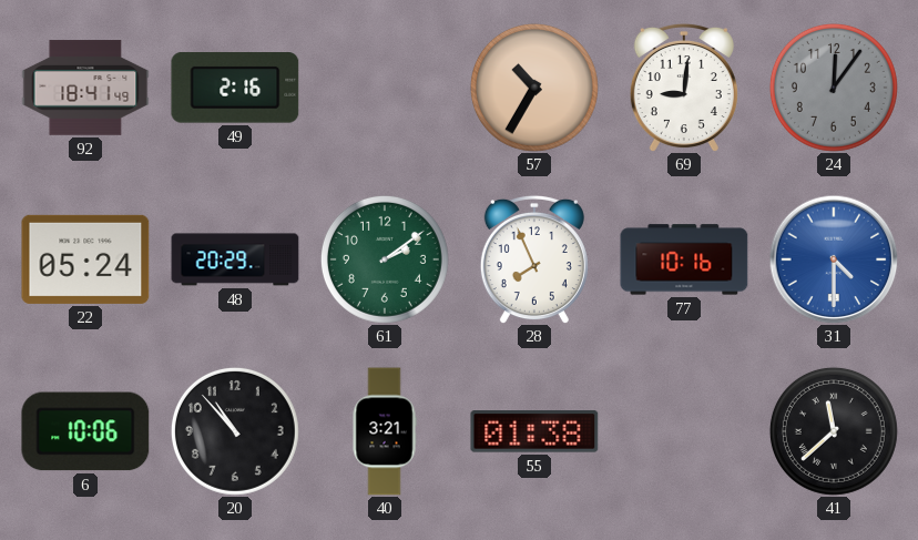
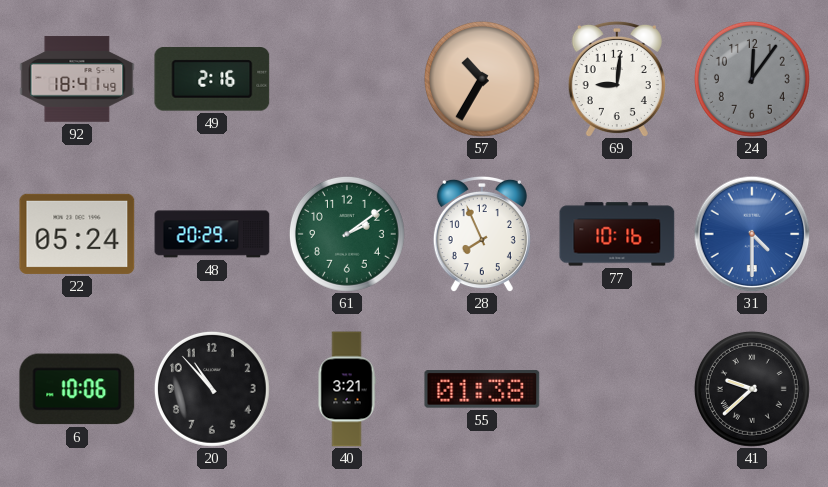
41: 11:38 -> 9:38
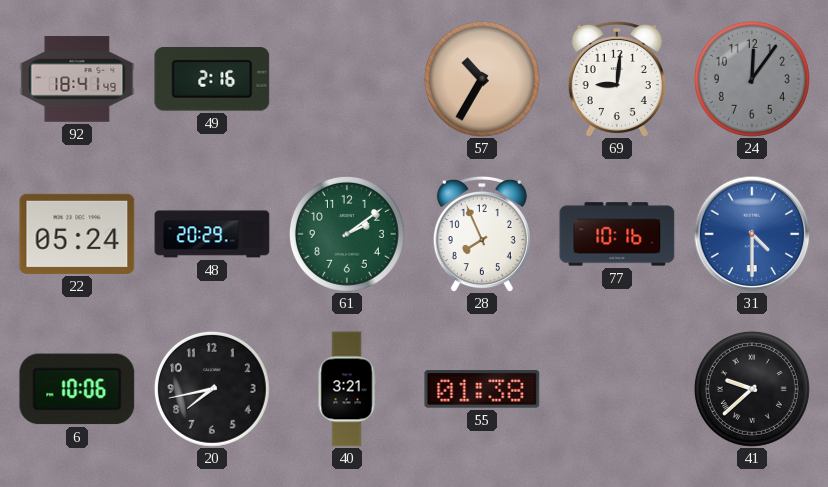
20: 10:53 -> 7:43
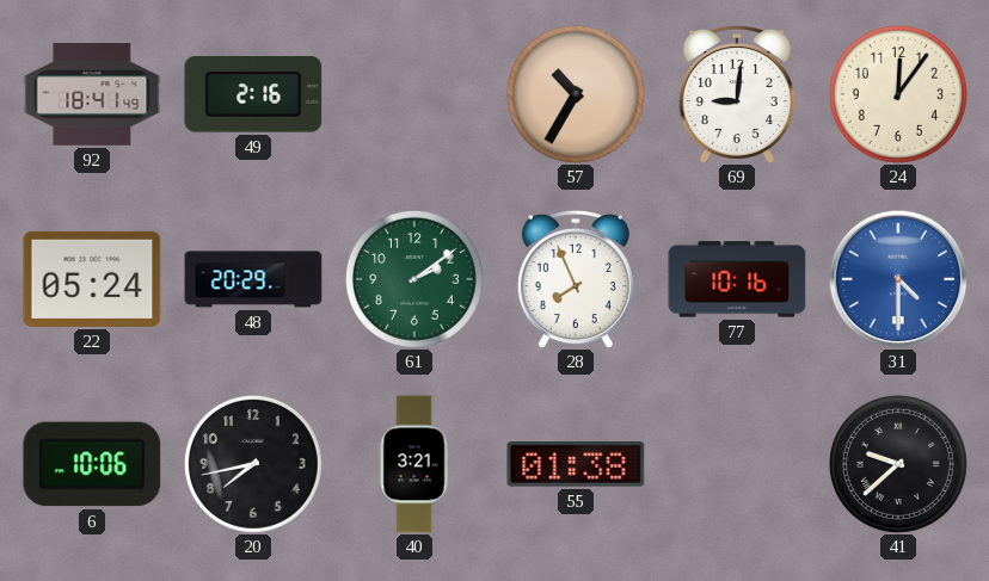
24 dial: grey -> cream
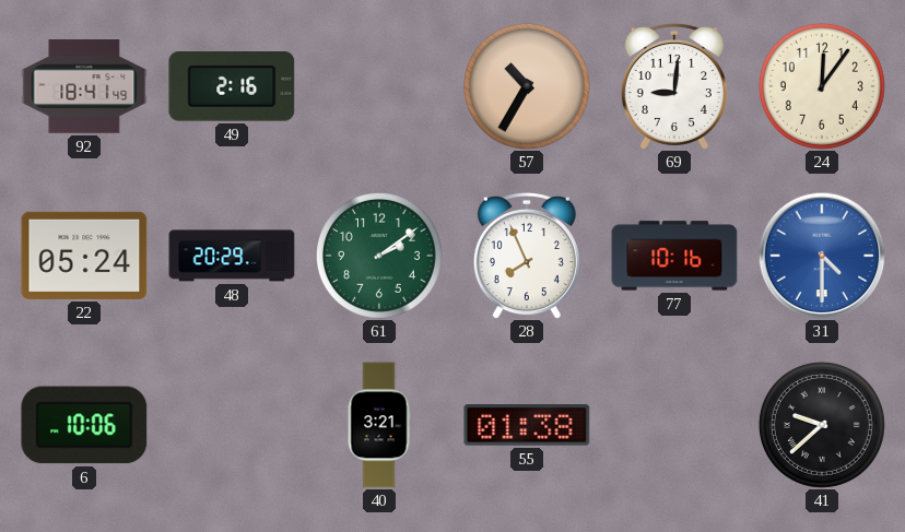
20: 7:43 -> none
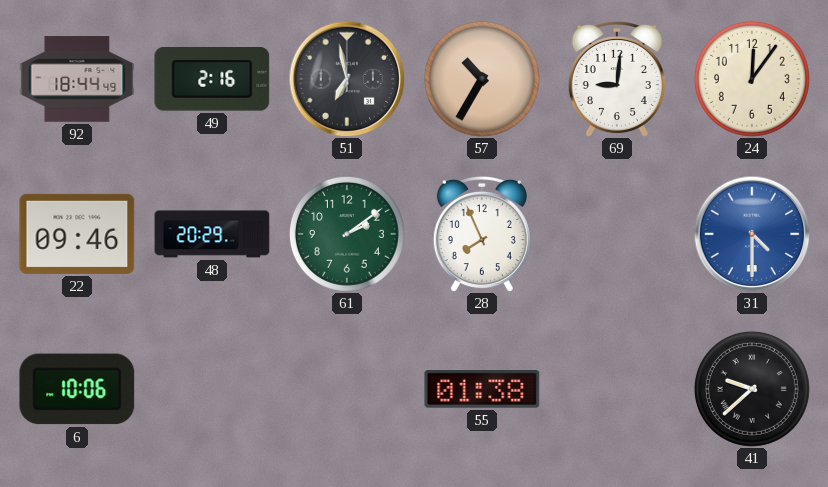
92: 18:41 -> 18:44
51: none -> 6:58
22: 05:24 -> 09:46
77: 10:16 -> none
40: 3:21 -> none
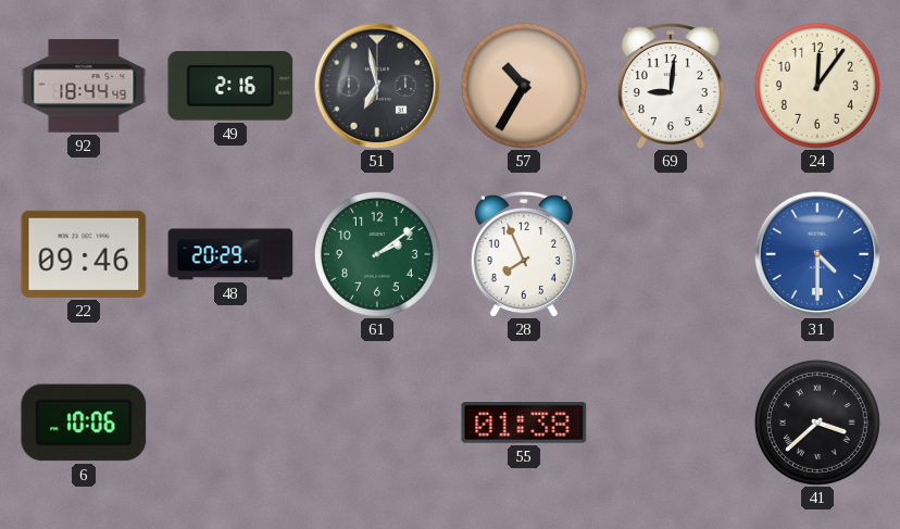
41: 9:38 -> 3:38
